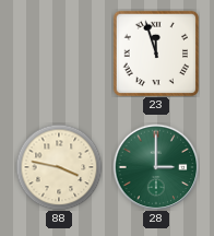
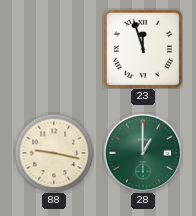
88: 3:47 -> 9:17
28: 3:00 -> 1:00
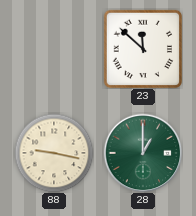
23: 11:57 -> 11:52
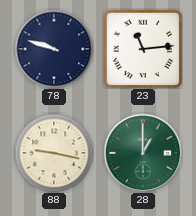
78: none -> 9:48
23: 11:52 -> 11:14
